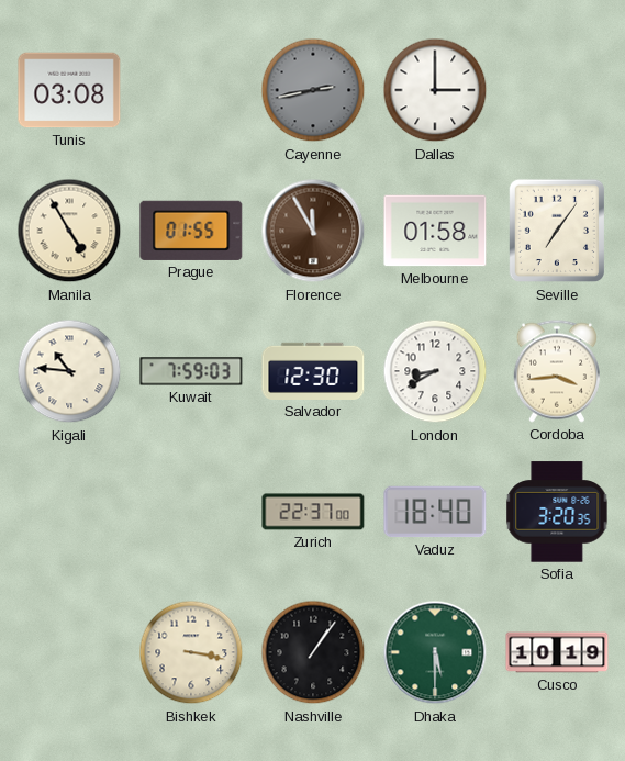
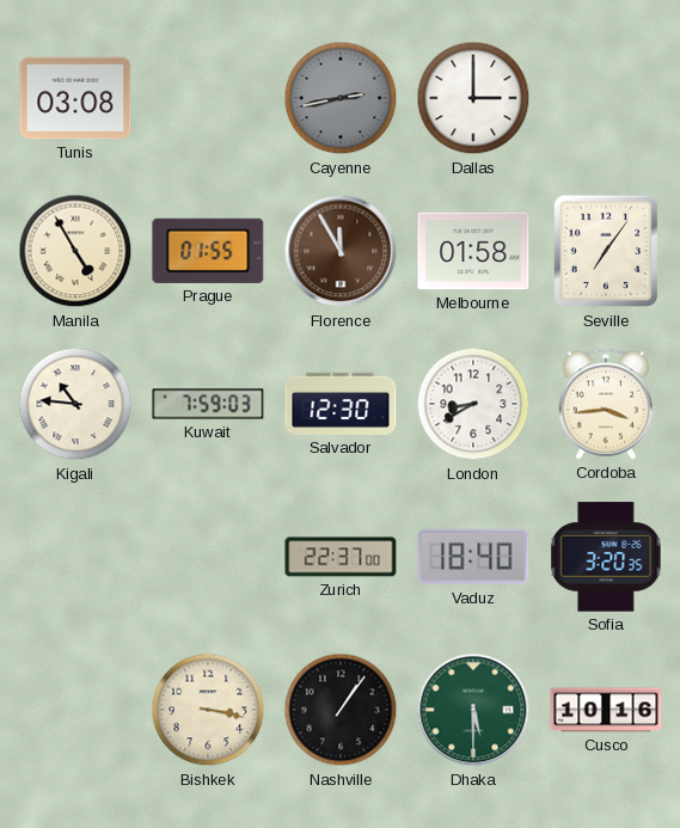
Cusco: 10:19 -> 10:16
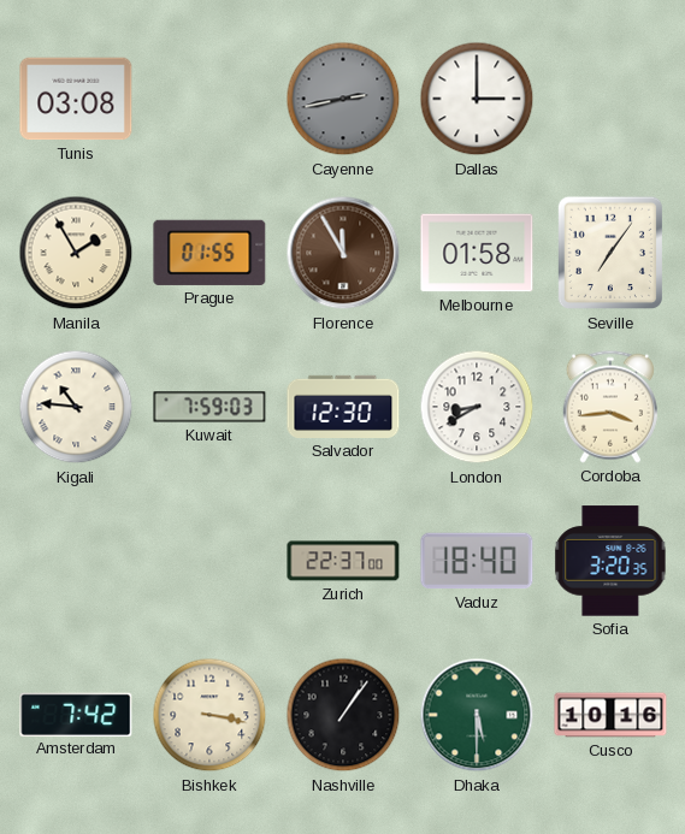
Manila: 4:55 -> 1:55
Amsterdam: none -> 7:42
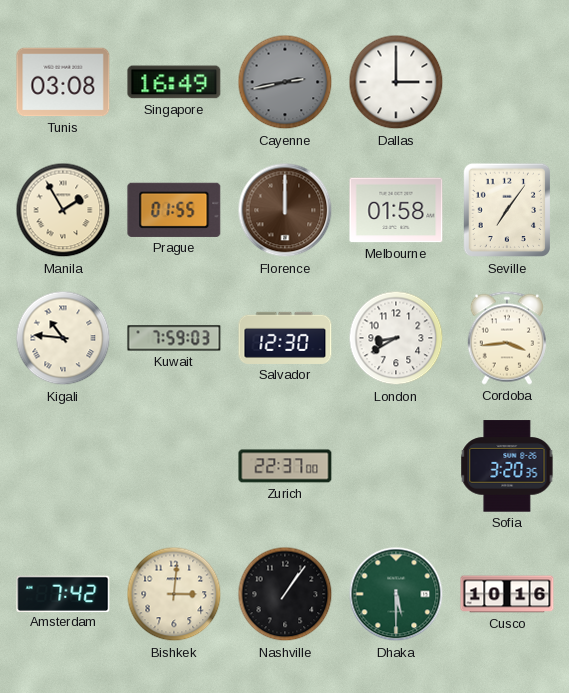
Singapore: none -> 16:49
Florence: 11:55 -> 12:00
Vaduz: 18:40 -> none
Bishkek: 3:17 -> 3:01
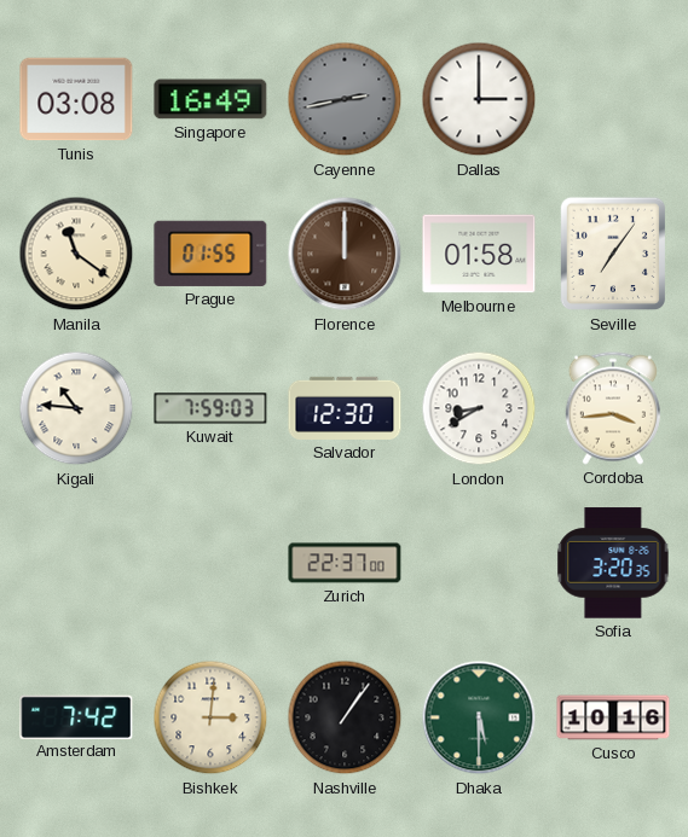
Manila: 1:55 -> 11:21
